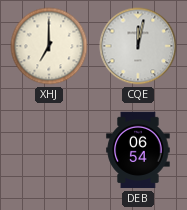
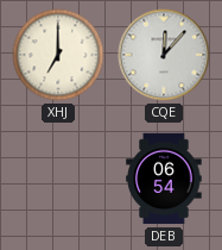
CQE: 12:02 -> 12:07
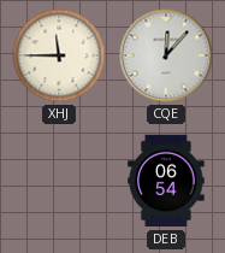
XHJ: 7:00 -> 11:45
